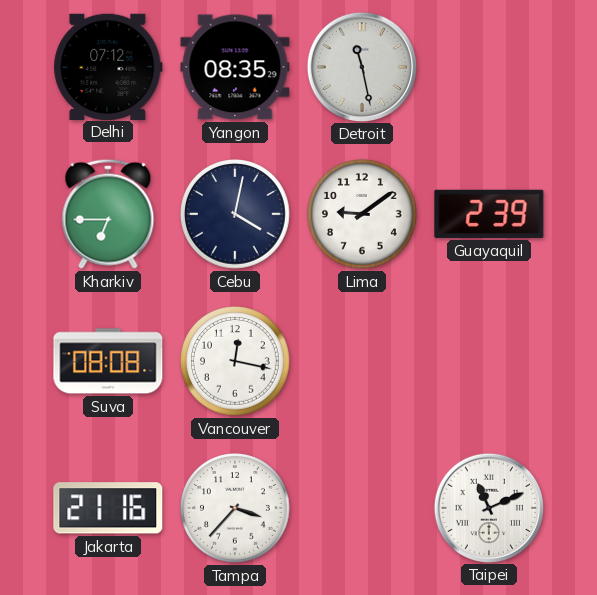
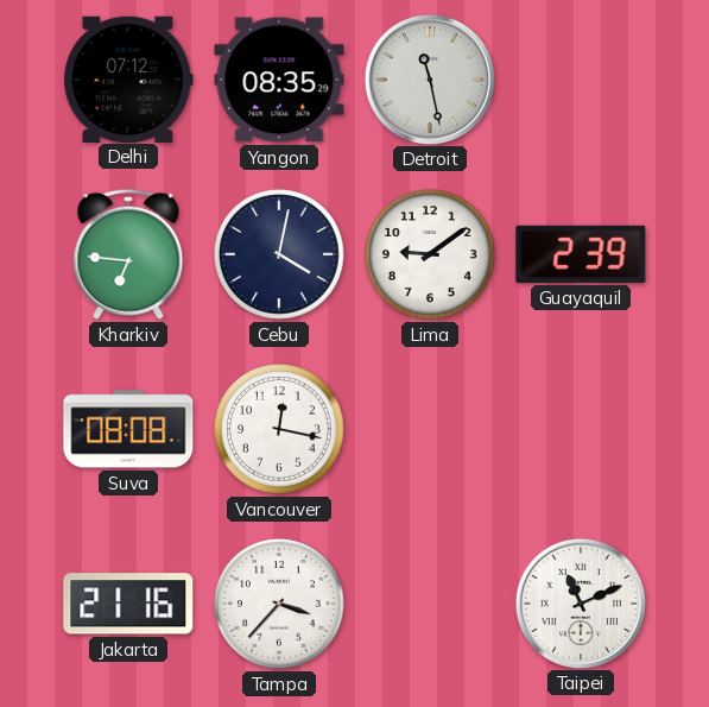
Kharkiv: 6:45 -> 6:46
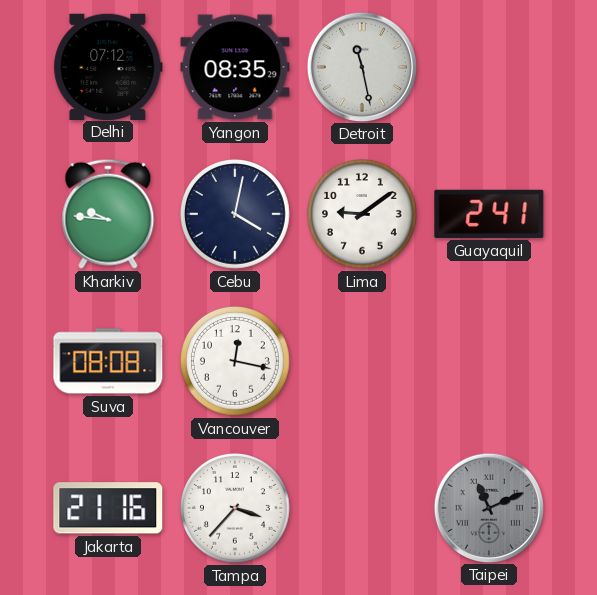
Kharkiv: 6:46 -> 9:46
Guayaquil: 2:39 -> 2:41
Taipei dial: white -> grey
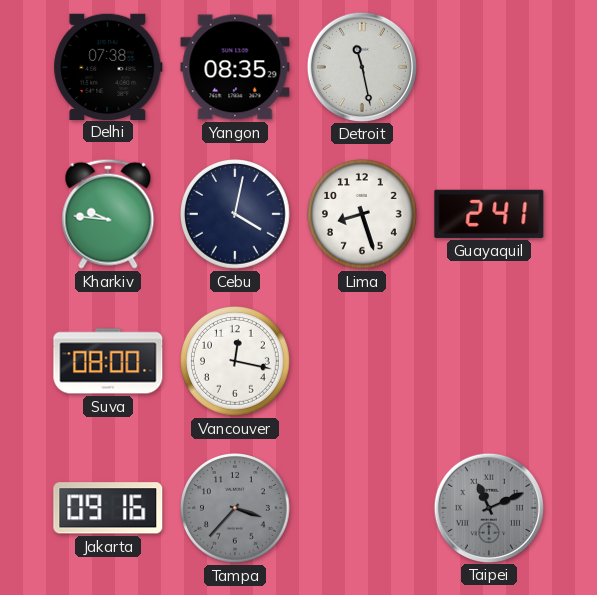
Delhi: 07:12 -> 07:38
Lima: 9:09 -> 8:27
Suva: 08:08 -> 08:00
Jakarta: 21:16 -> 09:16
Tampa dial: white -> grey
